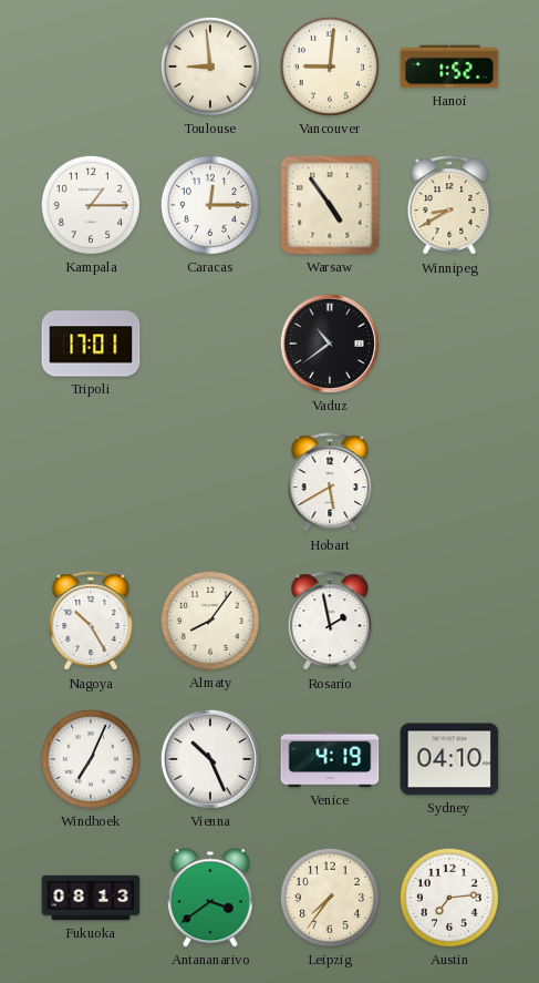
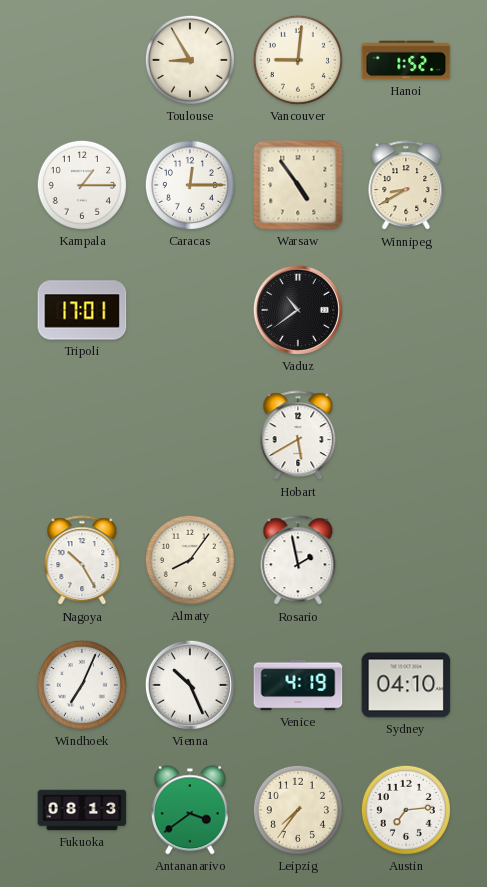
Toulouse: 8:59 -> 8:55
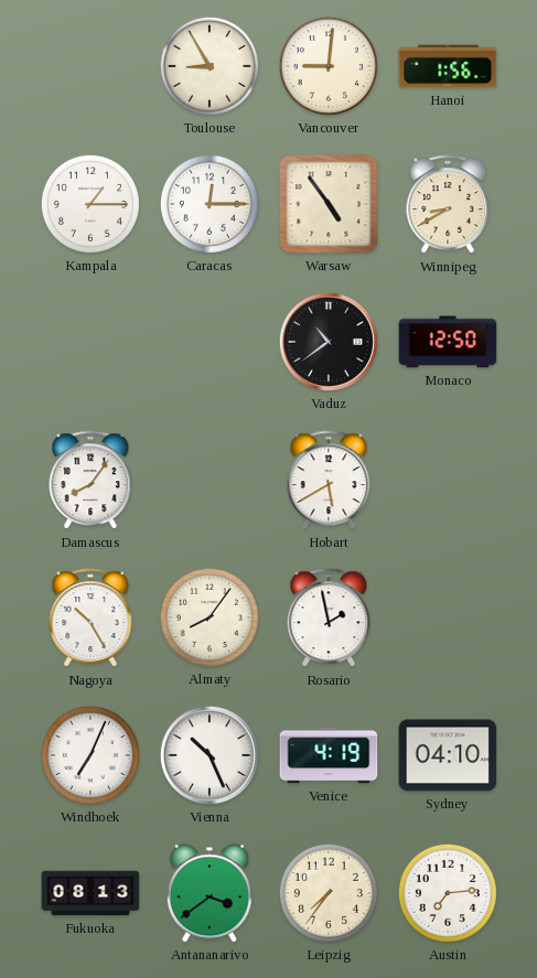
Hanoi: 1:52 -> 1:56
Tripoli: 17:01 -> none
Monaco: none -> 12:50
Damascus: none -> 8:06
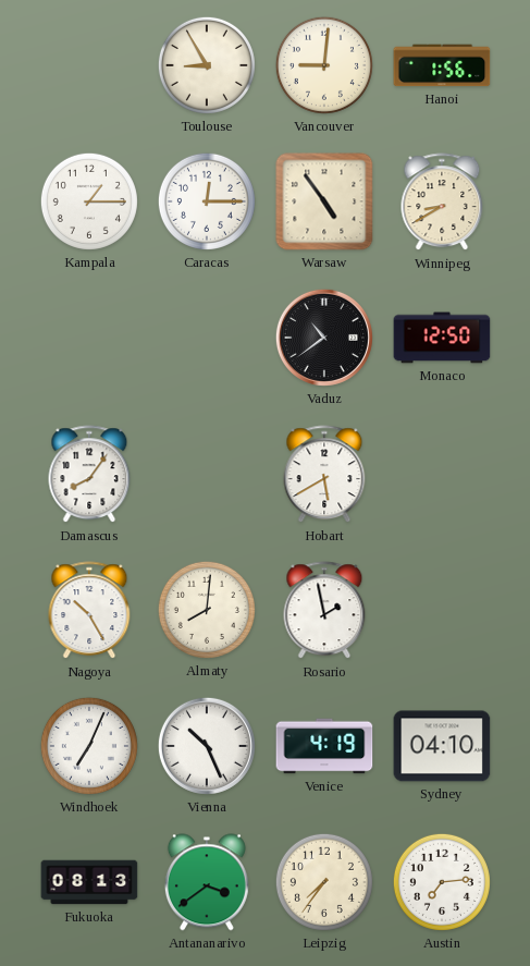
Almaty: 8:06 -> 8:01
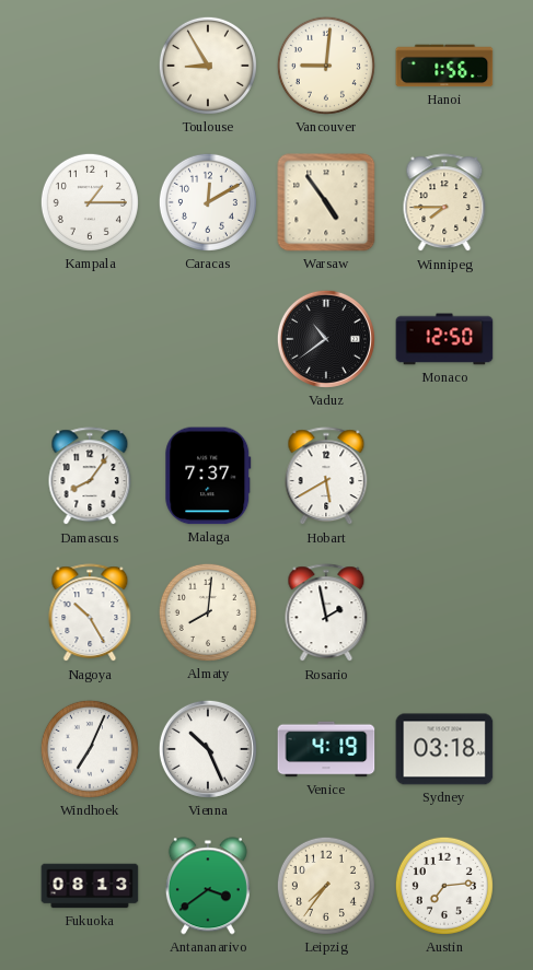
Caracas: 12:15 -> 12:10
Winnipeg: 8:40 -> 7:45
Malaga: none -> 7:37
Sydney: 04:10 -> 03:18
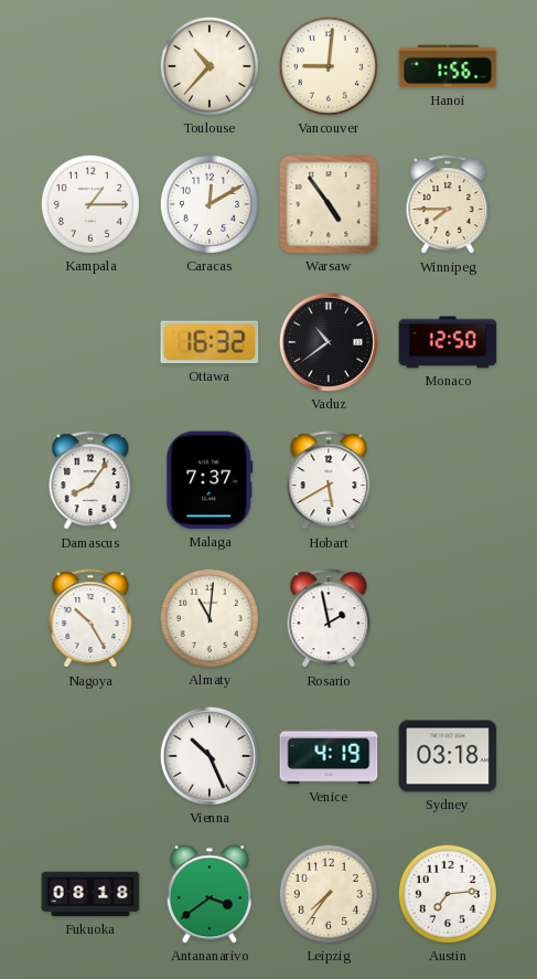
Toulouse: 8:55 -> 10:37
Ottawa: none -> 16:32
Almaty: 8:01 -> 11:01
Windhoek: 7:04 -> none
Fukuoka: 08:13 -> 08:18
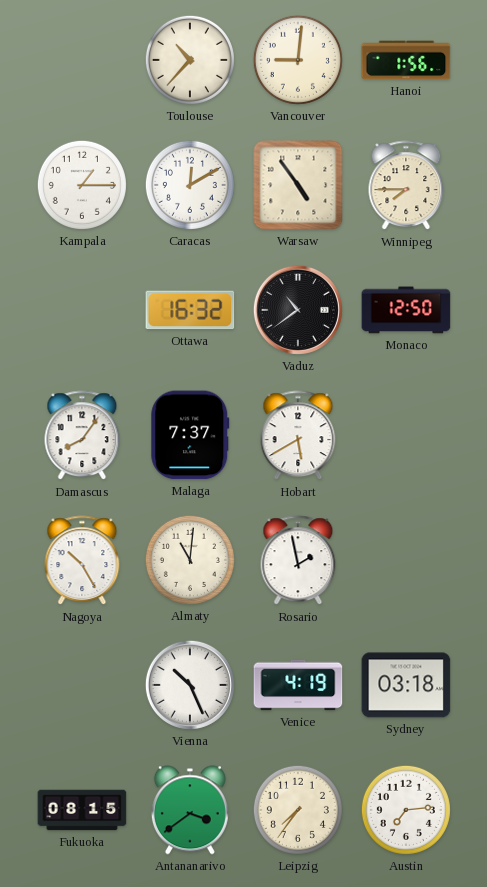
Fukuoka: 08:18 -> 08:15
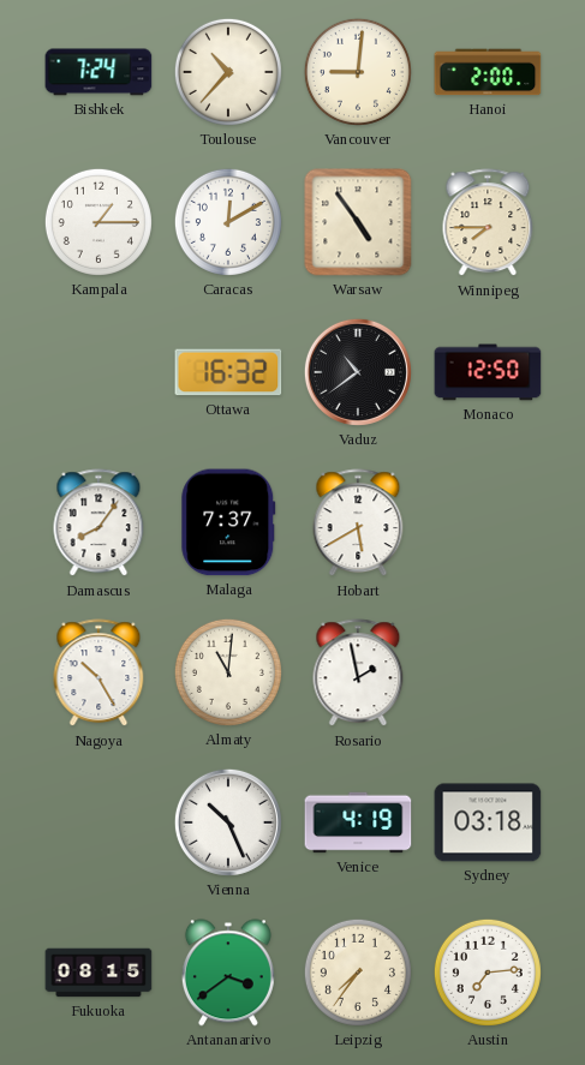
Bishkek: none -> 7:24
Hanoi: 1:56 -> 2:00
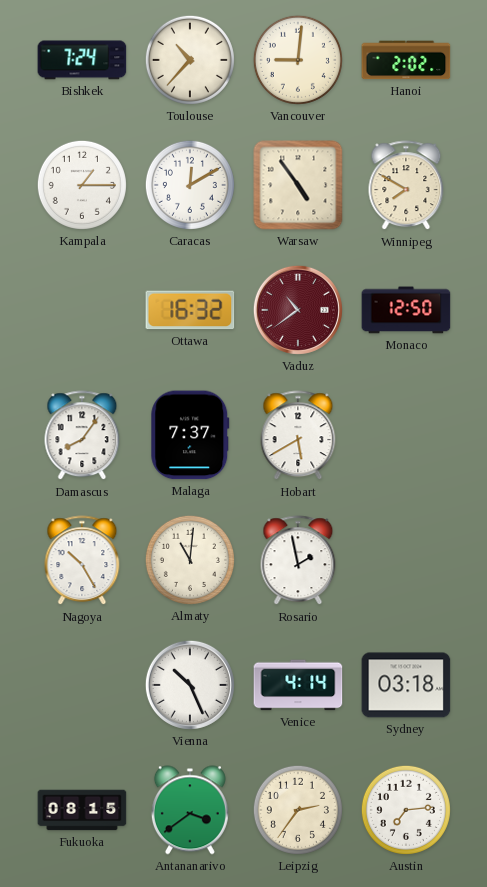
Hanoi: 2:00 -> 2:02
Winnipeg: 7:45 -> 7:50
Vaduz dial: black -> burgundy
Venice: 4:19 -> 4:14
Leipzig: 7:36 -> 2:36
